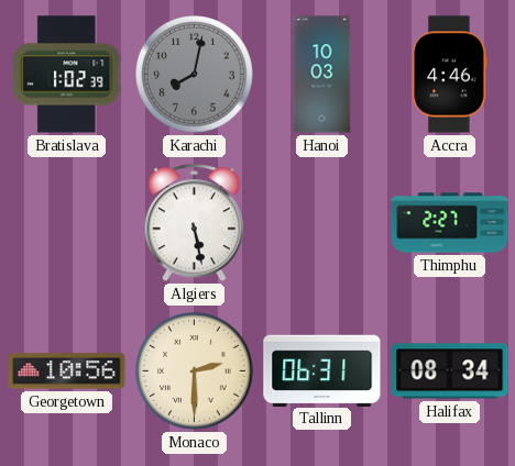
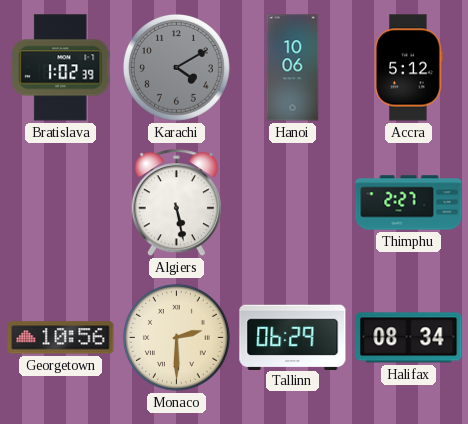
Karachi: 8:02 -> 4:10
Hanoi: 10:03 -> 10:06
Accra: 4:46 -> 5:12
Tallinn: 06:31 -> 06:29
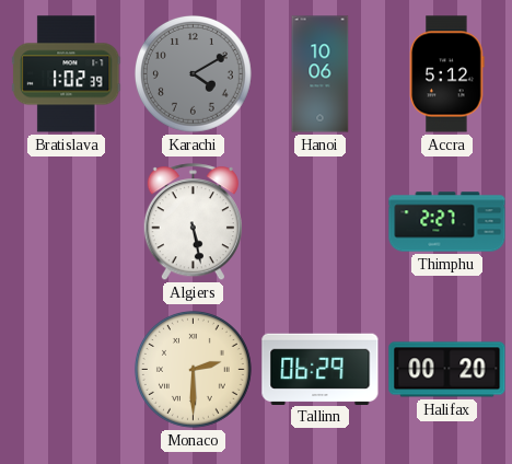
Georgetown: 10:56 -> none
Halifax: 08:34 -> 00:20
